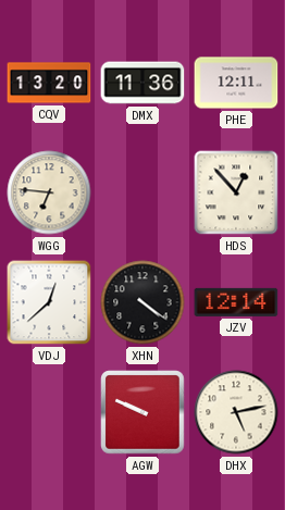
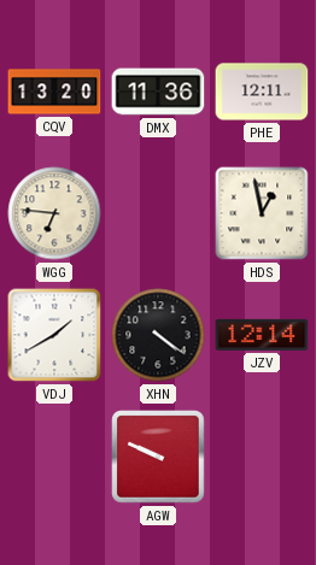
HDS: 12:53 -> 12:58
VDJ: 12:38 -> 1:40
DHX: 5:13 -> none
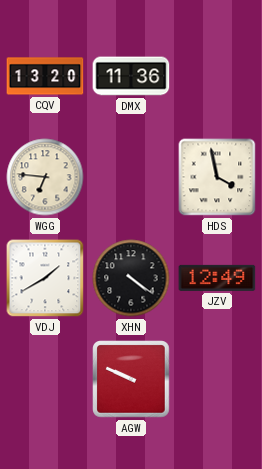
PHE: 12:11 -> none
HDS: 12:58 -> 3:58
JZV: 12:14 -> 12:49
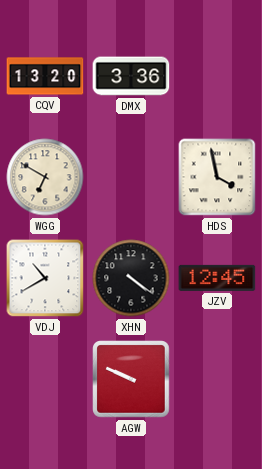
DMX: 11:36 -> 3:36
WGG: 6:46 -> 6:50
VDJ: 1:40 -> 10:40
JZV: 12:49 -> 12:45
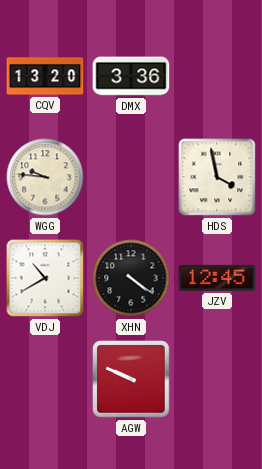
WGG: 6:50 -> 9:46
